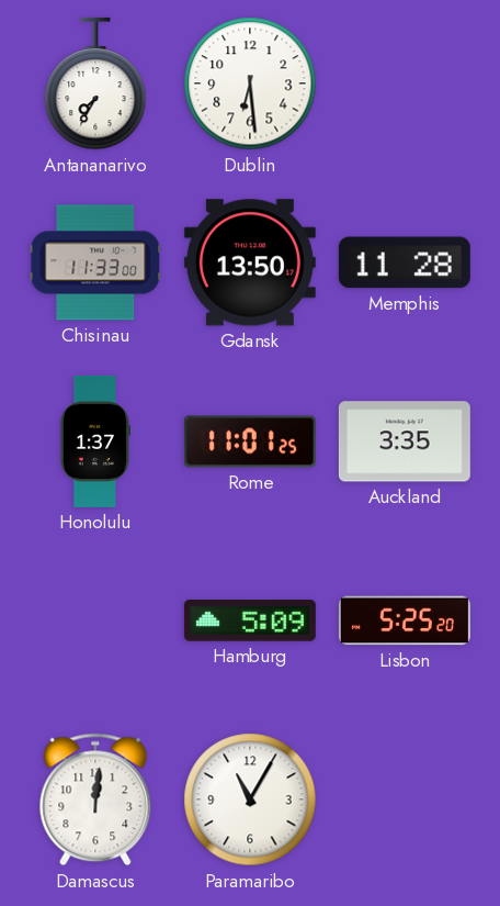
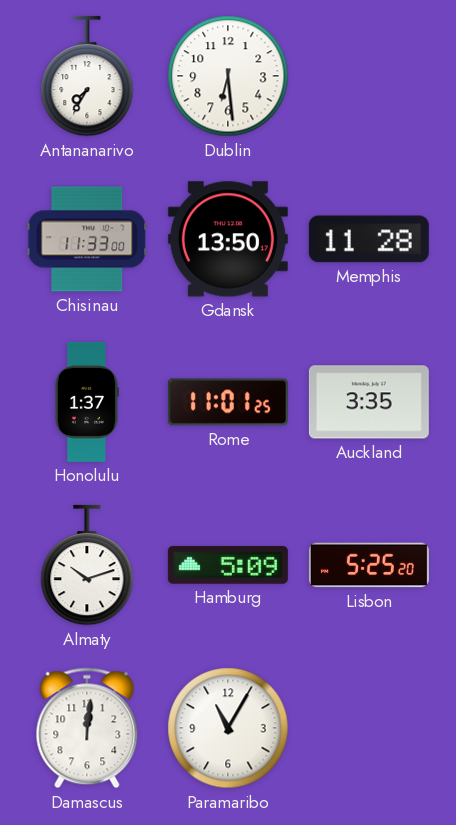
Almaty: none -> 10:12
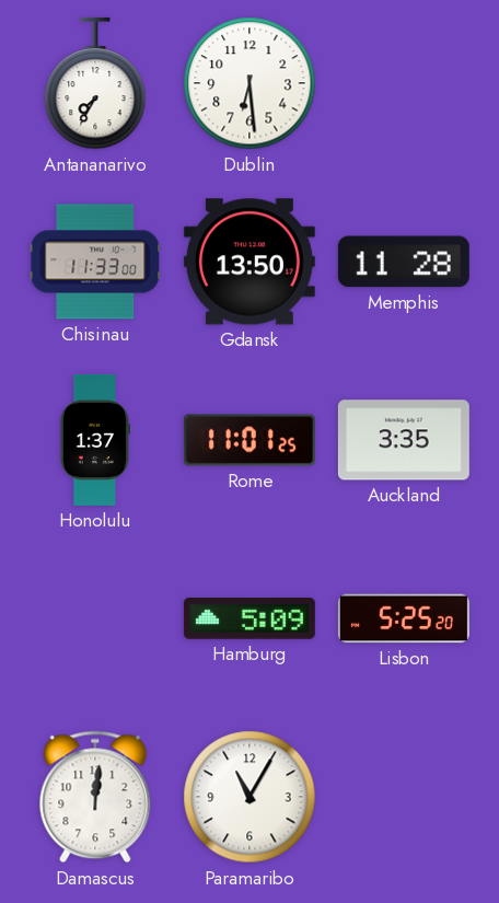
Almaty: 10:12 -> none
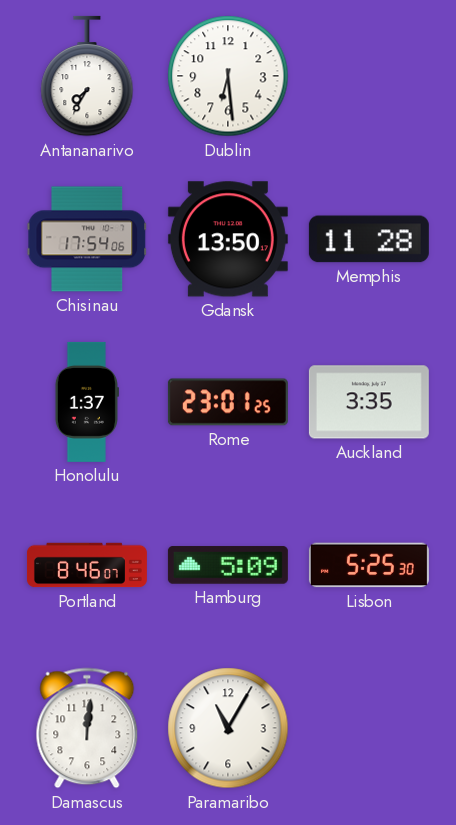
Chisinau: 11:33 -> 17:54
Rome: 11:01 -> 23:01
Portland: none -> 8:46
Lisbon: 5:25:20 -> 5:25:30
